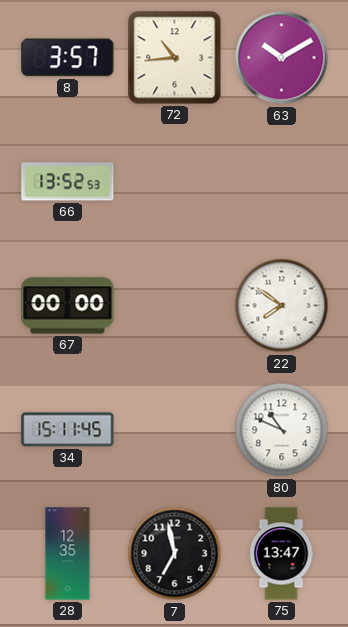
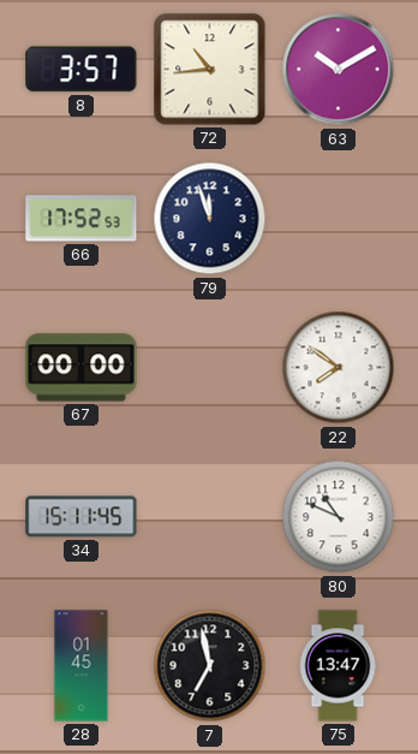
66: 13:52 -> 17:52
79: none -> 11:57
28: 12:35 -> 01:45
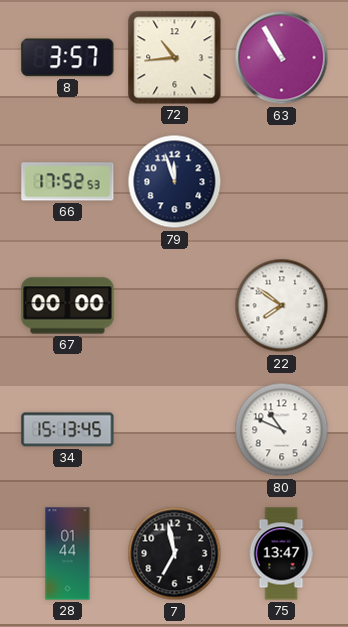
63: 10:10 -> 10:55
34: 15:11 -> 15:13
28: 01:45 -> 01:44
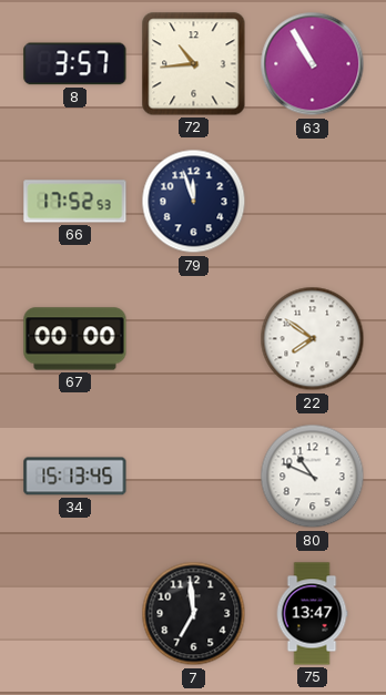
28: 01:44 -> none
7: 6:58 -> 6:59
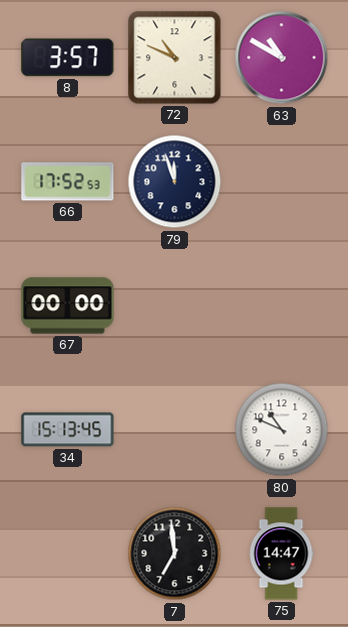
72: 10:44 -> 10:49
63: 10:55 -> 10:50
22: 7:51 -> none
75: 13:47 -> 14:47
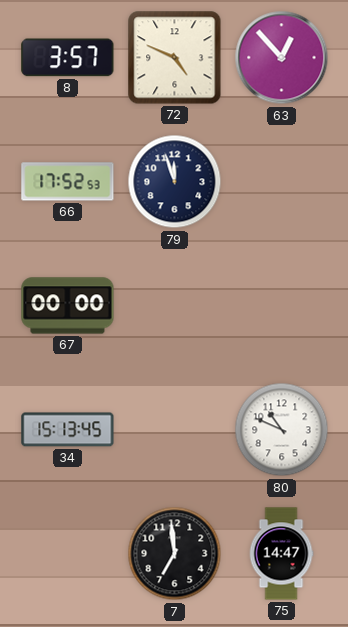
72: 10:49 -> 4:49
63: 10:50 -> 12:53
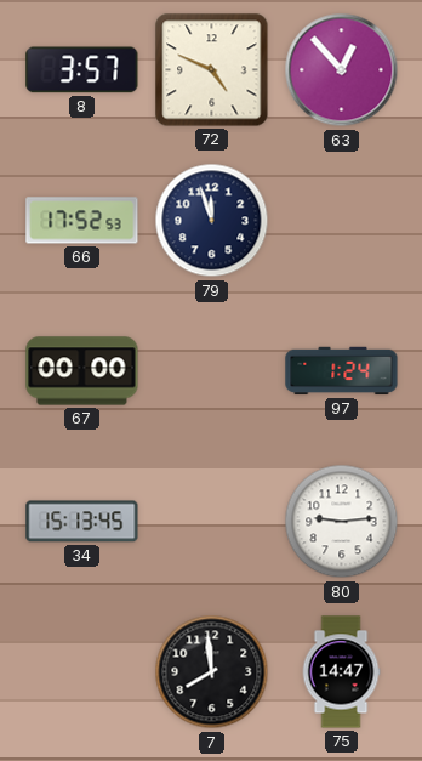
97: none -> 1:24
80: 10:49 -> 9:14
7: 6:59 -> 7:59
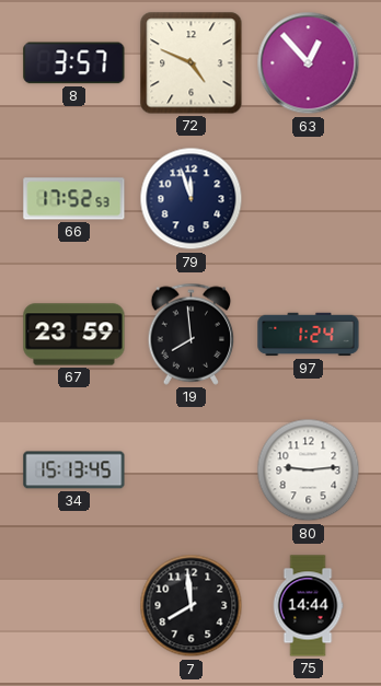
67: 00:00 -> 23:59
19: none -> 7:59
75: 14:47 -> 14:44
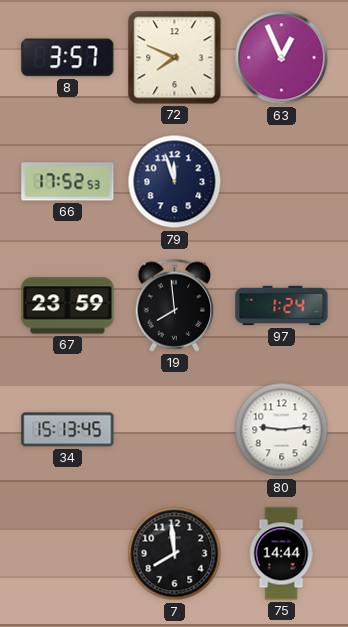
72: 4:49 -> 7:49
63: 12:53 -> 12:56
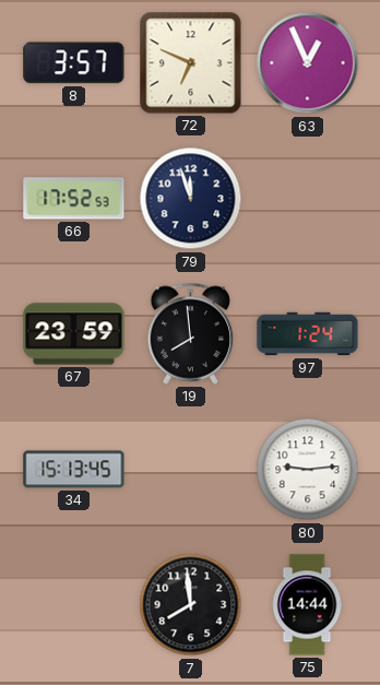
72: 7:49 -> 6:49
